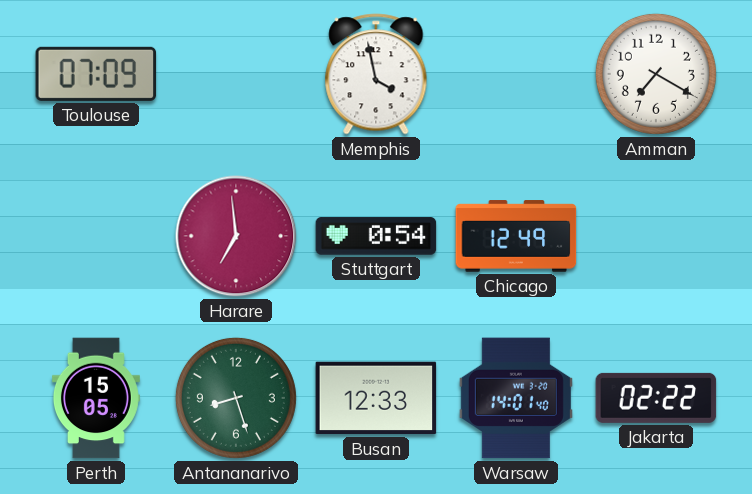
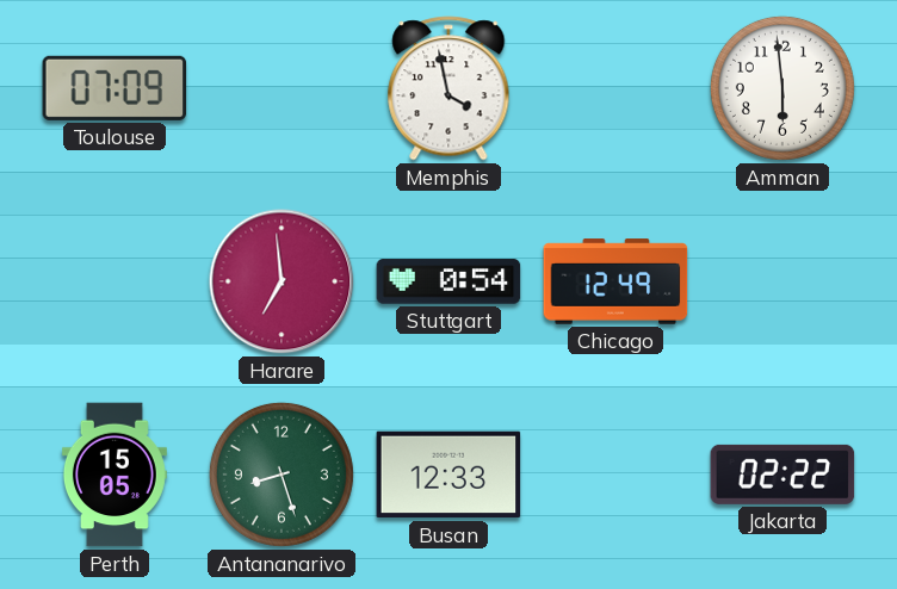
Amman: 7:20 -> 5:59
Warsaw: 14:01 -> none
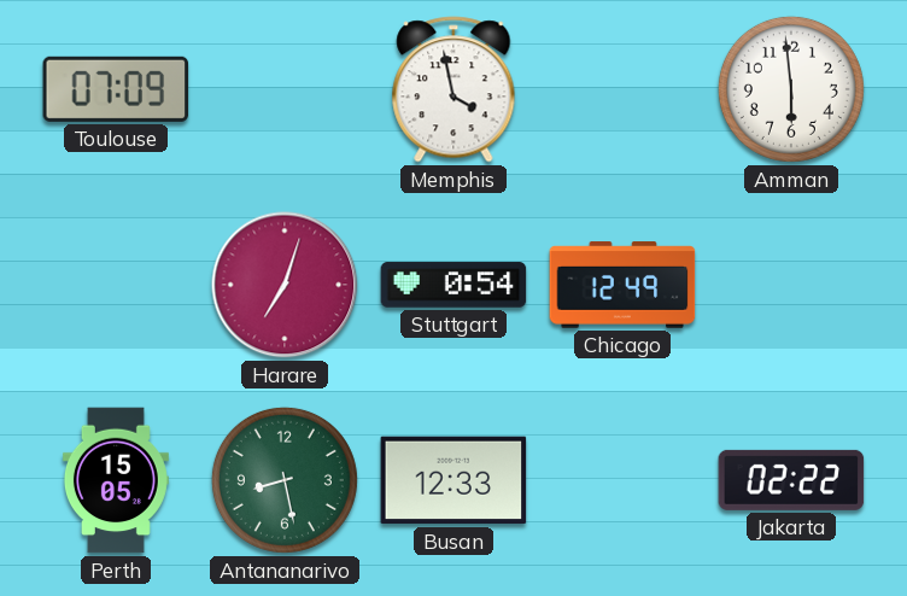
Harare: 6:59 -> 7:03
Antananarivo: 8:27 -> 8:28
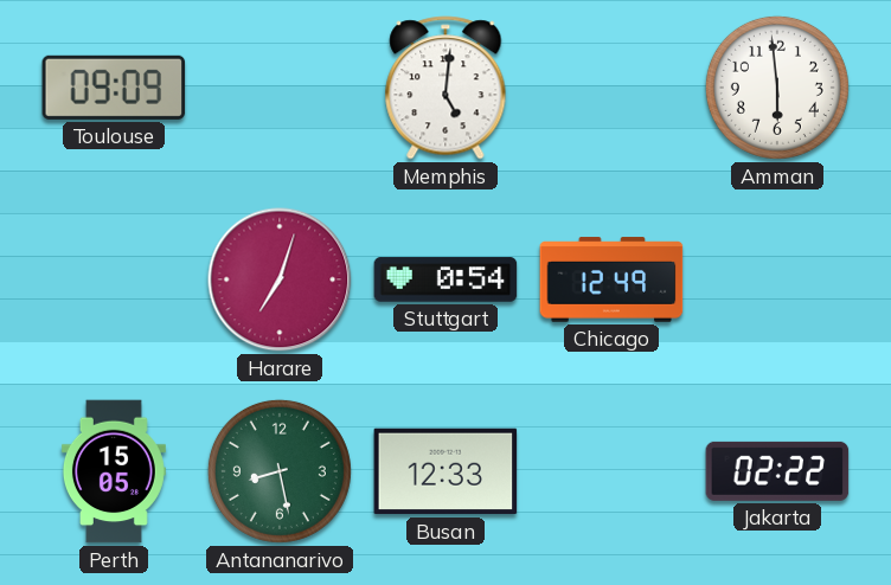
Toulouse: 07:09 -> 09:09
Memphis: 3:58 -> 5:01
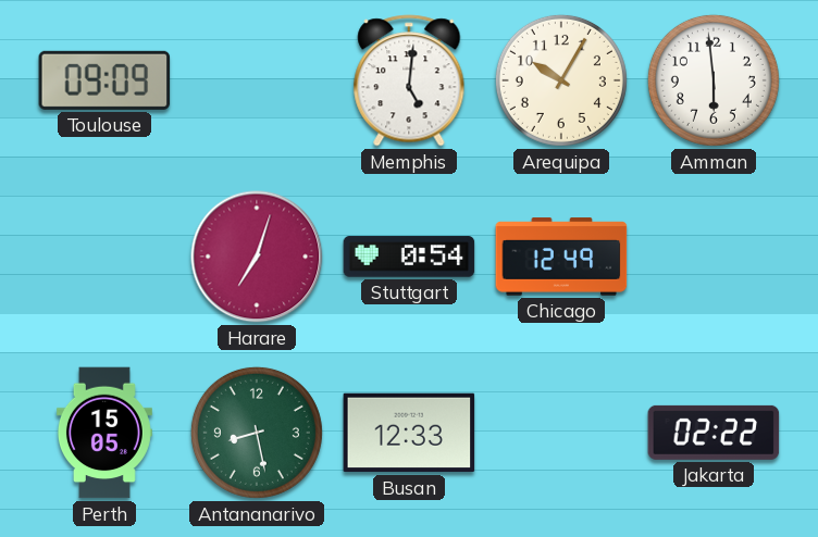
Arequipa: none -> 10:05
